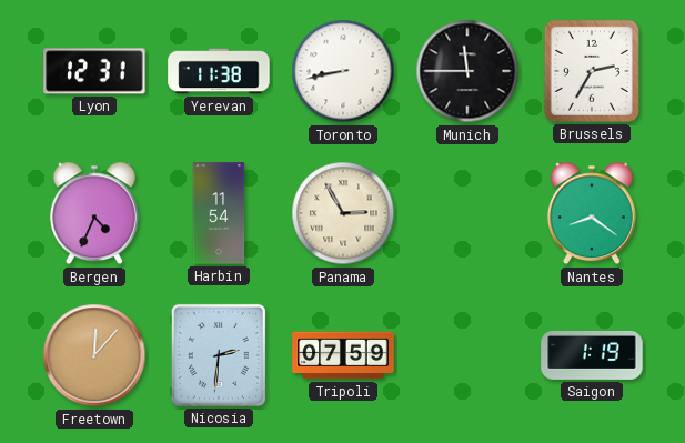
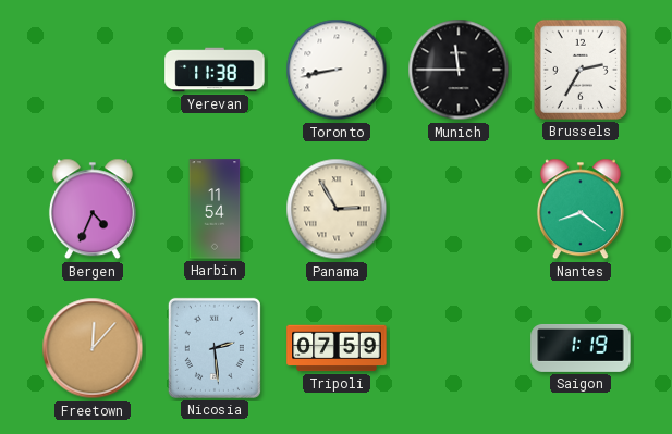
Lyon: 12:31 -> none
Nicosia: 2:31 -> 2:29
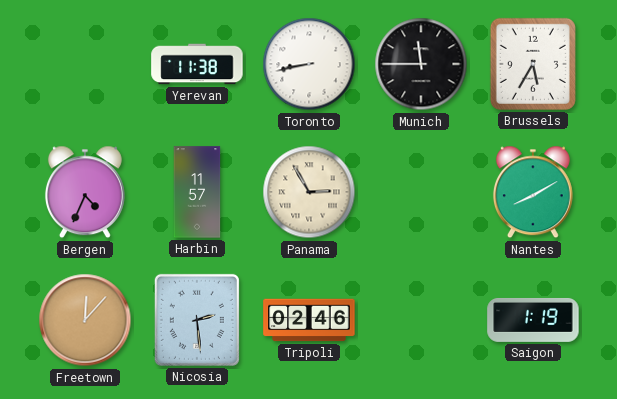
Brussels: 2:35 -> 5:35
Harbin: 11:54 -> 11:57
Nantes: 8:21 -> 8:10
Tripoli: 07:59 -> 02:46
